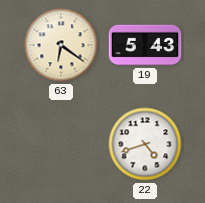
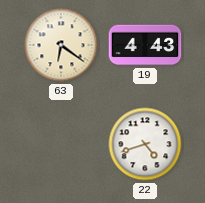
19: 5:43 -> 4:43
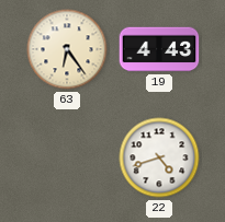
63: 6:21 -> 6:24
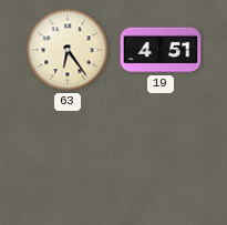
19: 4:43 -> 4:51
22: 4:42 -> none
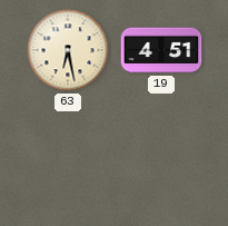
63: 6:24 -> 6:28
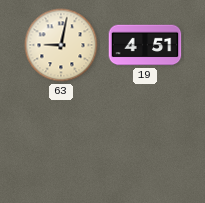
63: 6:28 -> 9:02
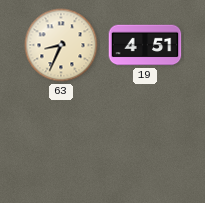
63: 9:02 -> 8:34
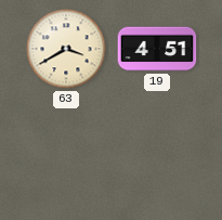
63: 8:34 -> 3:40
